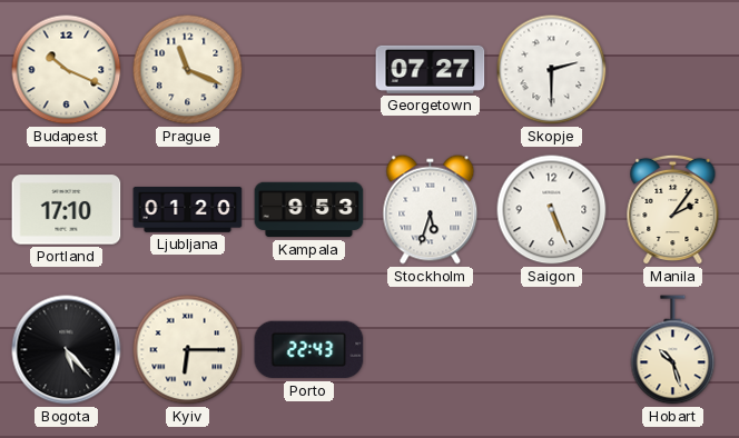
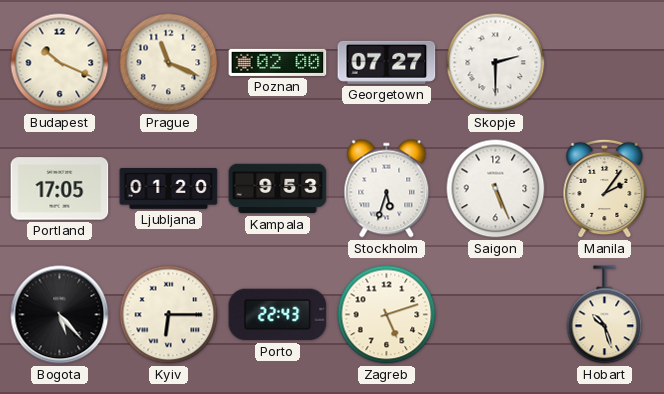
Poznan: none -> 02:00
Portland: 17:10 -> 17:05
Zagreb: none -> 5:12
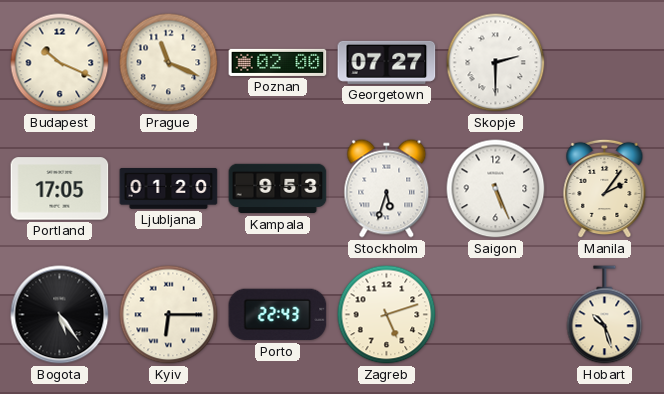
Bogota: 5:23 -> 5:24
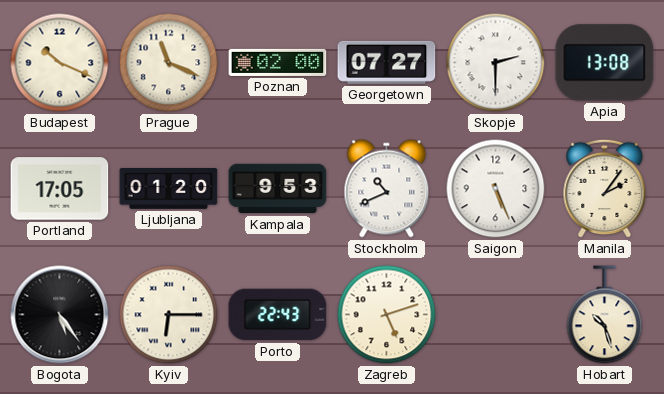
Apia: none -> 13:08
Stockholm: 5:33 -> 10:41
